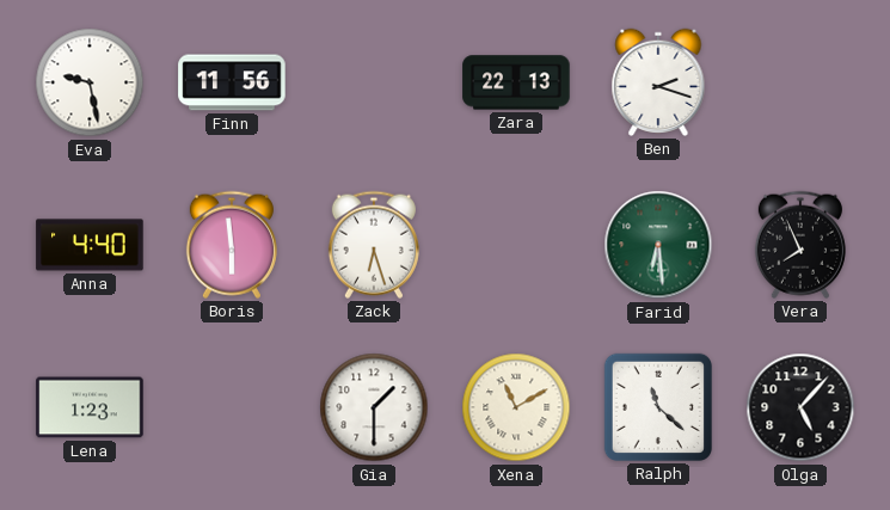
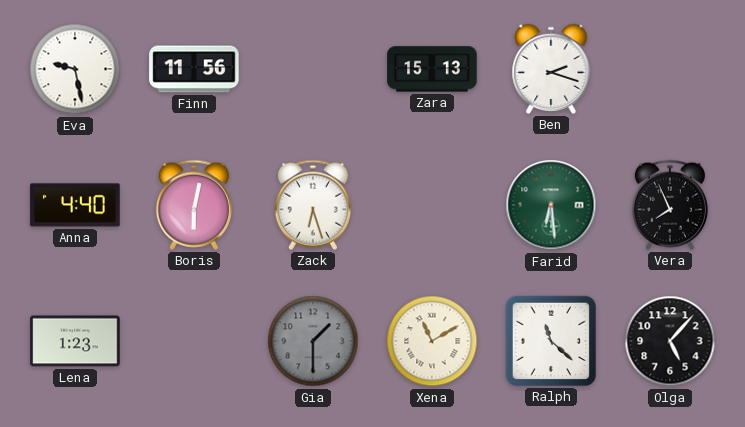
Zara: 22:13 -> 15:13
Boris: 5:59 -> 6:02
Gia dial: white -> grey
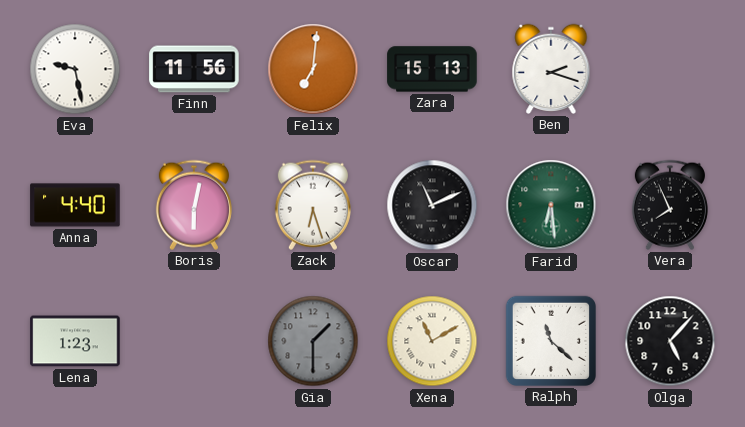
Felix: none -> 7:01
Oscar: none -> 11:11
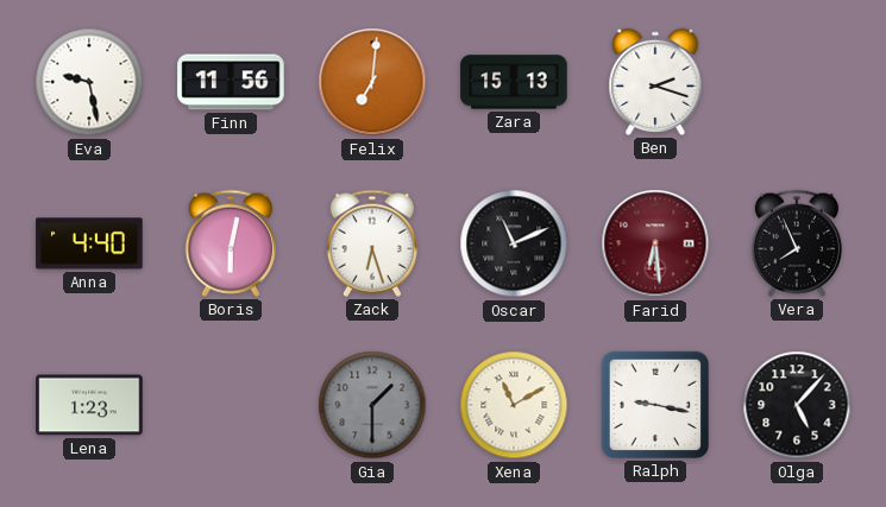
Farid dial: green -> burgundy
Ralph: 11:22 -> 9:17
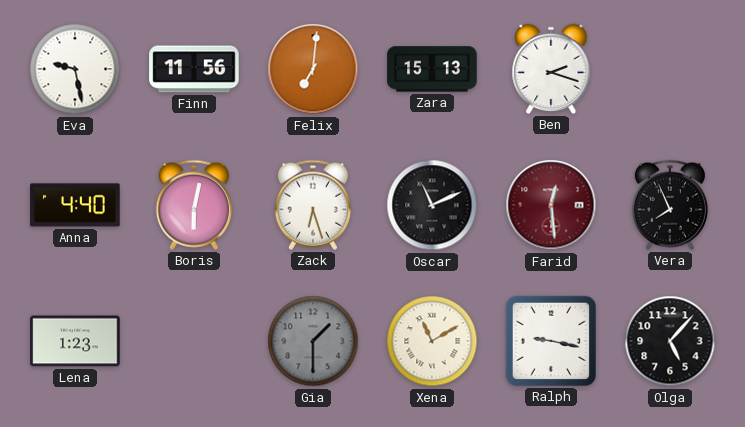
Farid: 6:29 -> 12:29
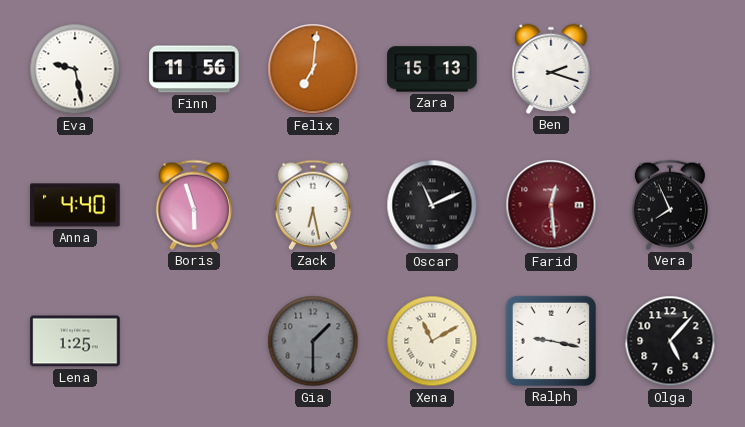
Boris: 6:02 -> 5:57
Zack: 6:27 -> 6:28
Lena: 1:23 -> 1:25
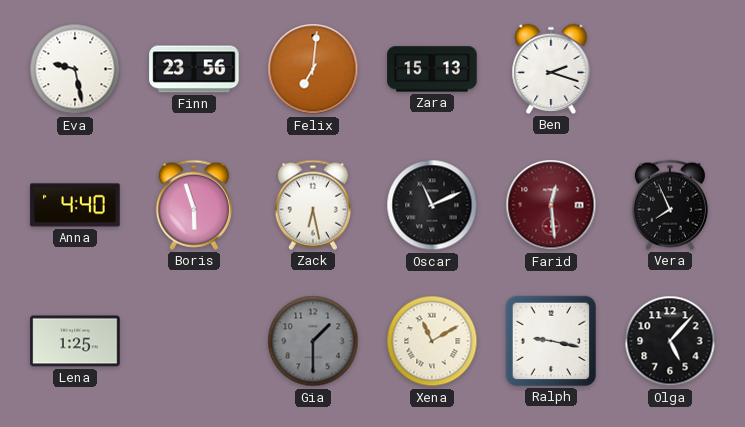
Finn: 11:56 -> 23:56
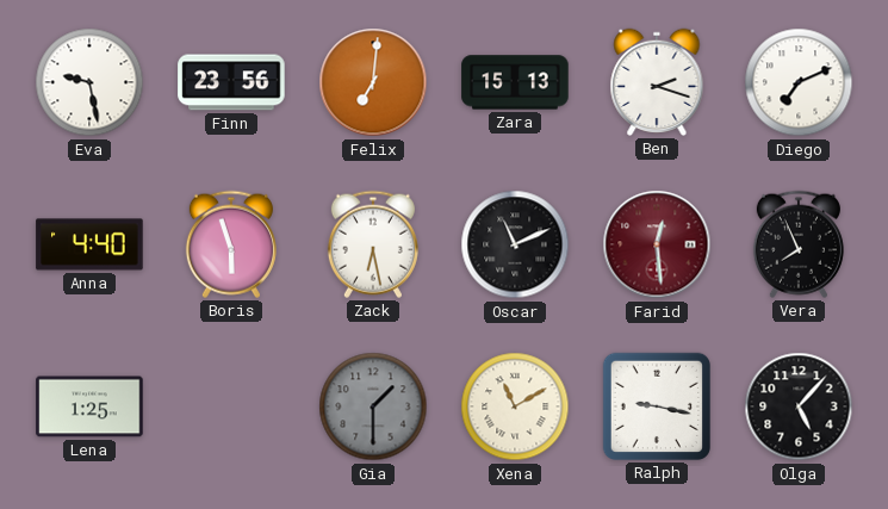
Diego: none -> 7:11
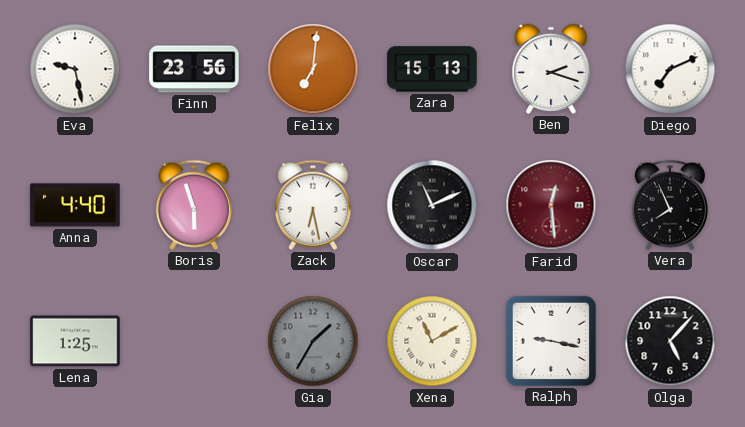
Gia: 1:30 -> 1:35
